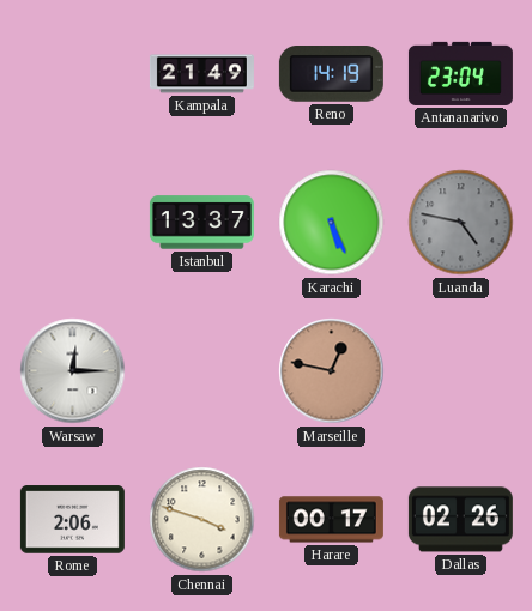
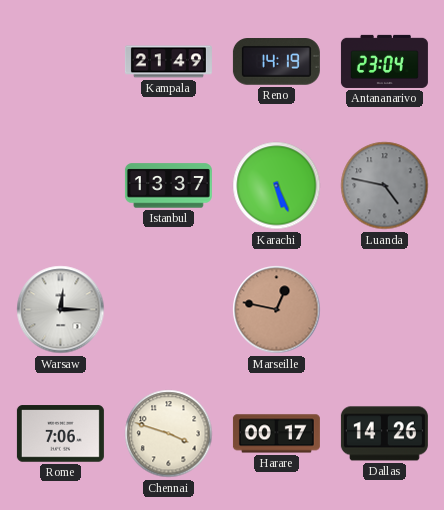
Rome: 2:06 -> 7:06
Dallas: 02:26 -> 14:26
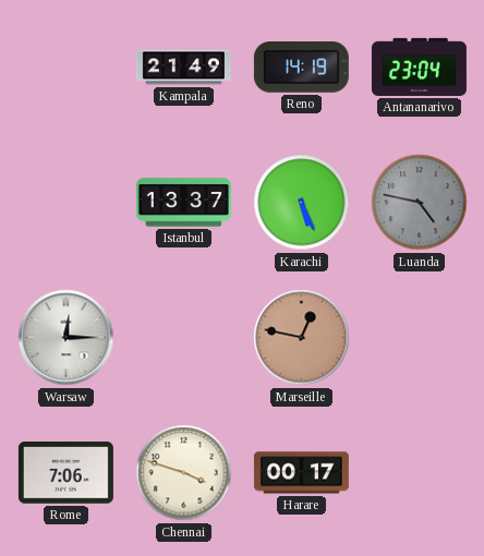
Dallas: 14:26 -> none
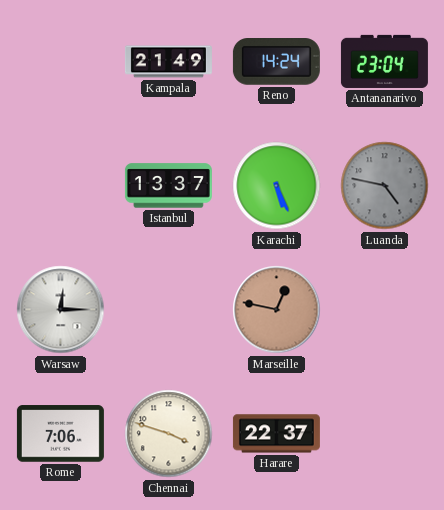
Reno: 14:19 -> 14:24
Harare: 00:17 -> 22:37
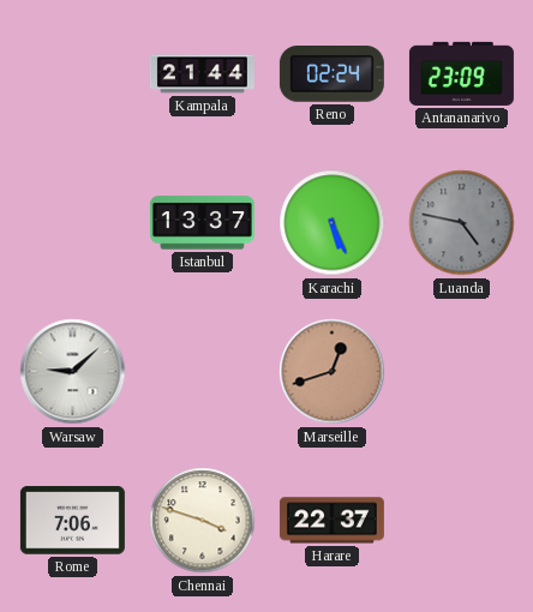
Kampala: 21:49 -> 21:44
Reno: 14:24 -> 02:24
Antananarivo: 23:04 -> 23:09
Warsaw: 12:15 -> 9:08
Marseille: 12:47 -> 12:42
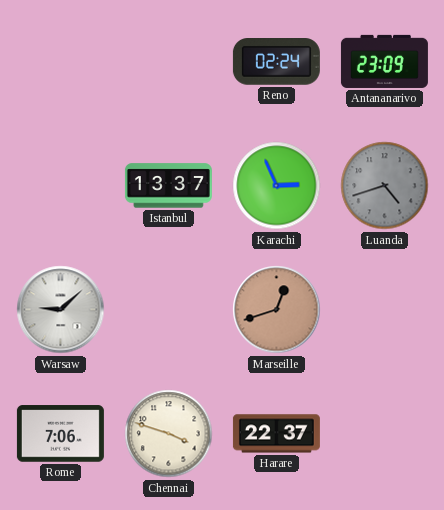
Kampala: 21:44 -> none
Karachi: 5:26 -> 2:56
Luanda: 4:47 -> 4:42
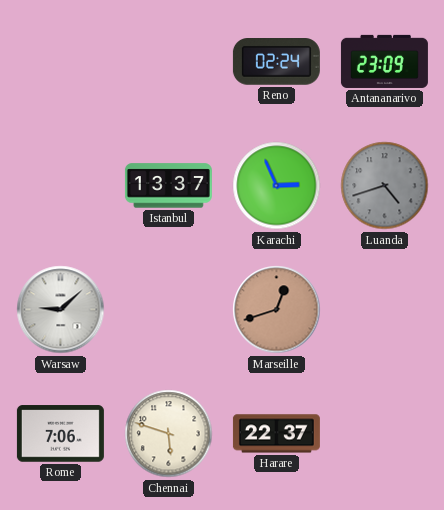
Chennai: 3:48 -> 5:48
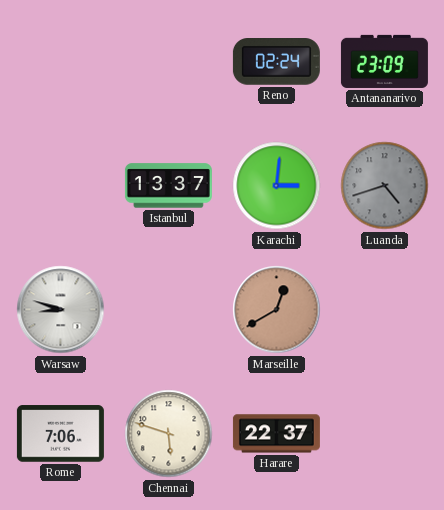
Karachi: 2:56 -> 3:01
Warsaw: 9:08 -> 8:48
Marseille: 12:42 -> 12:40
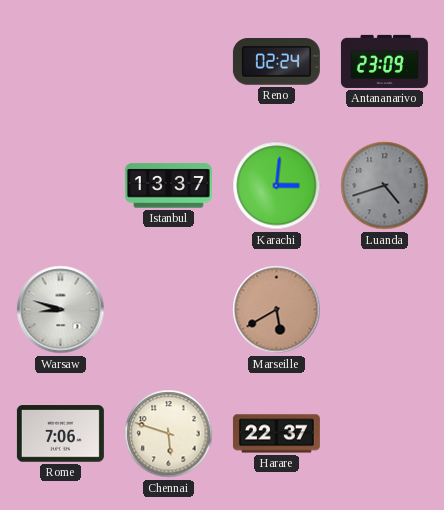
Marseille: 12:40 -> 5:40
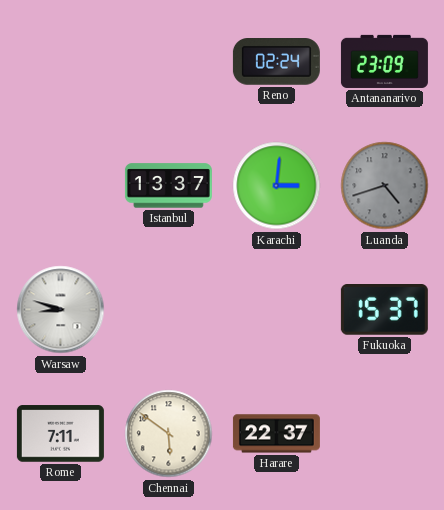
Marseille: 5:40 -> none
Fukuoka: none -> 15:37
Rome: 7:06 -> 7:11
Chennai: 5:48 -> 5:51
